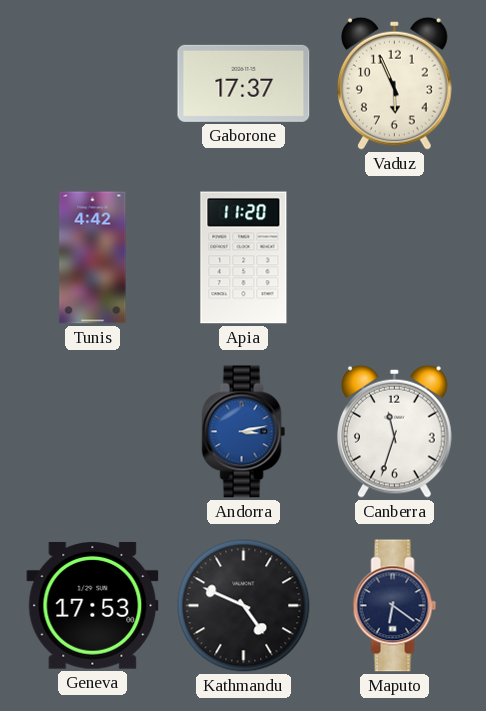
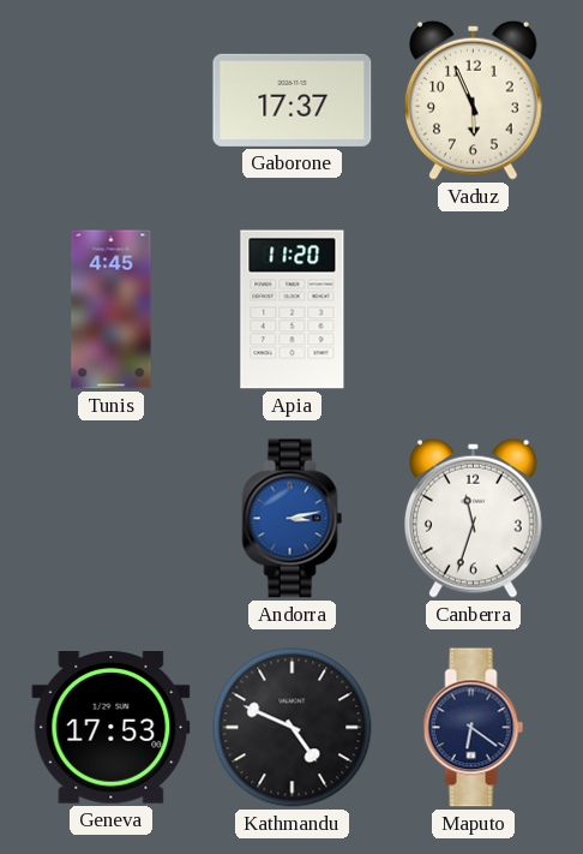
Tunis: 4:42 -> 4:45
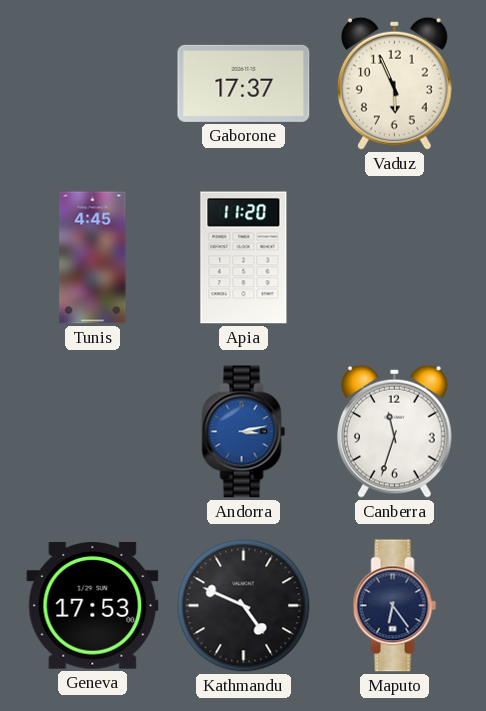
Maputo: 6:21 -> 6:24
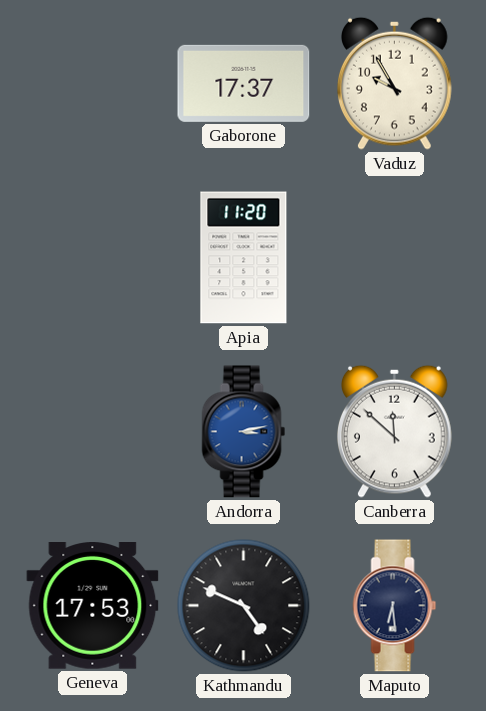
Vaduz: 5:56 -> 9:55
Tunis: 4:45 -> none
Canberra: 11:33 -> 11:52
Maputo: 6:24 -> 6:29
